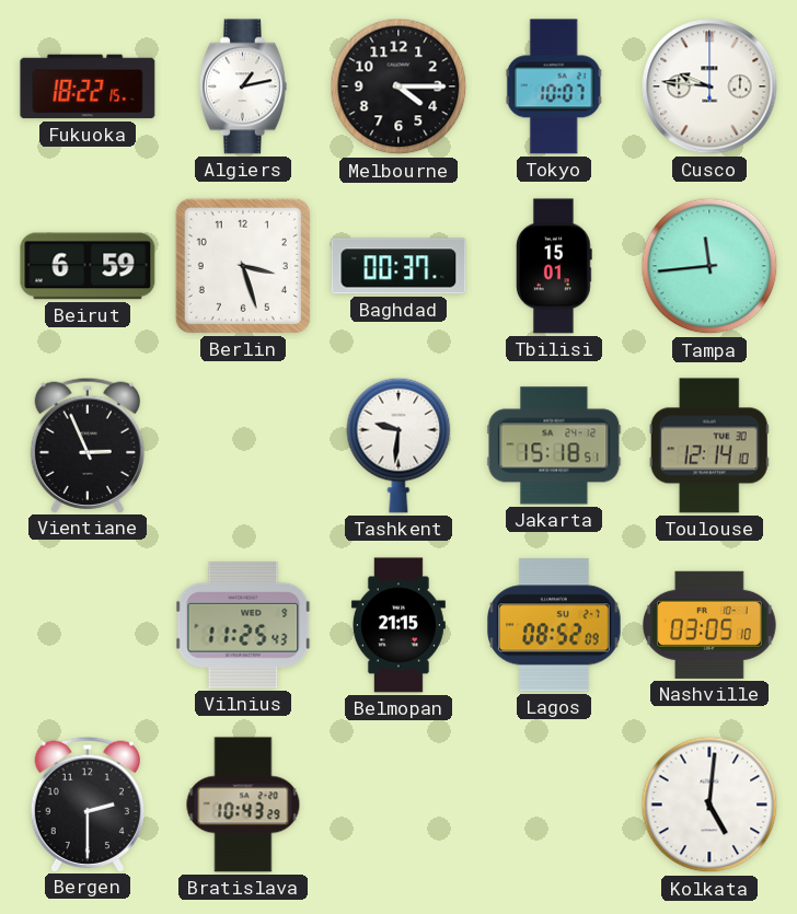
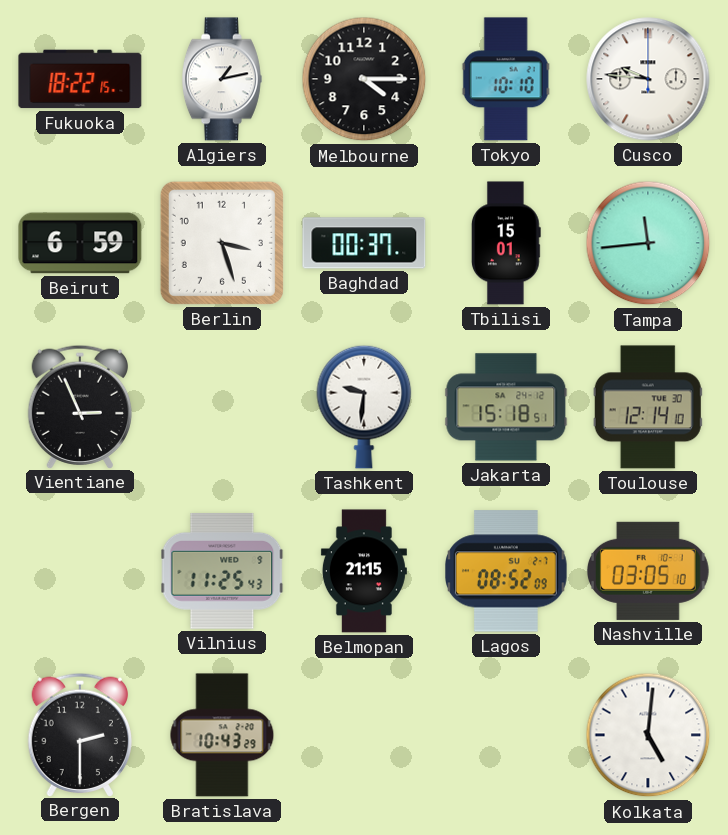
Tokyo: 10:07 -> 10:10
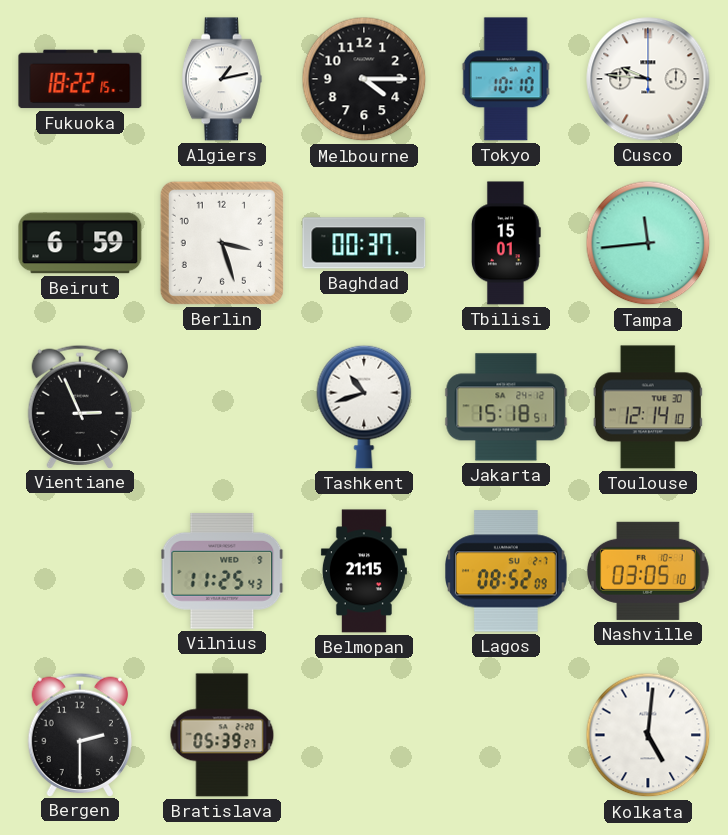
Tashkent: 9:31 -> 10:42
Bratislava: 10:43 -> 05:39
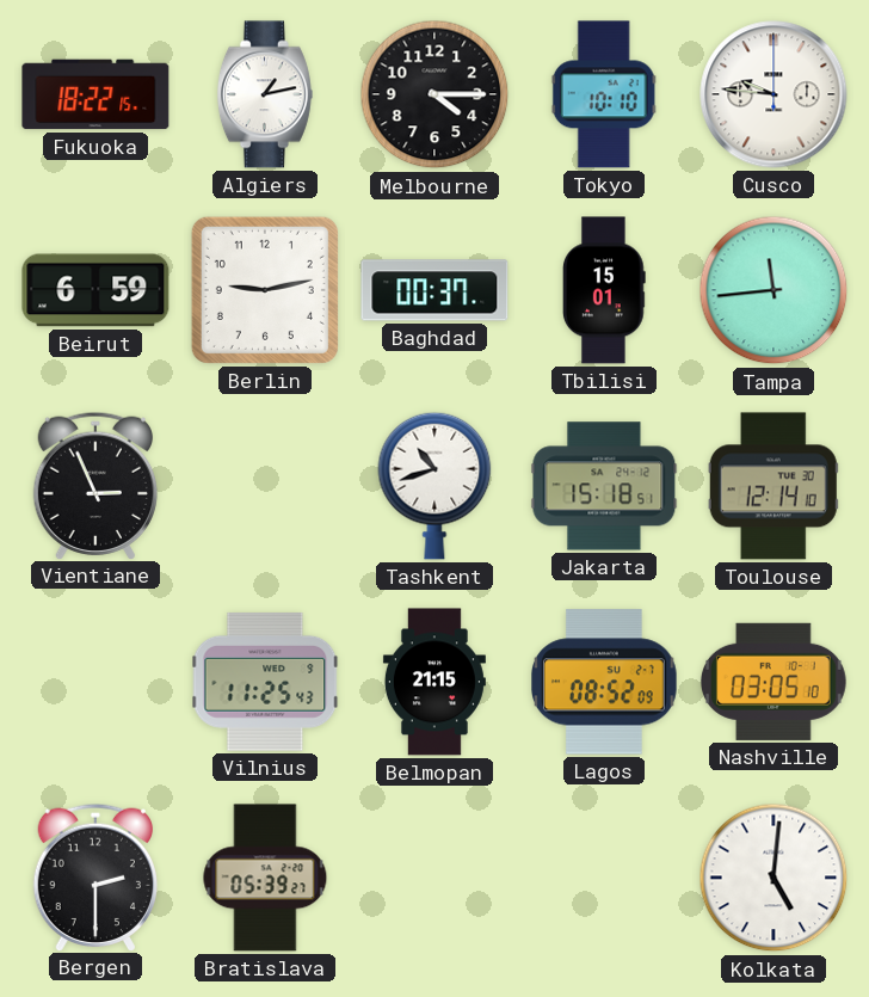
Berlin: 3:27 -> 9:13
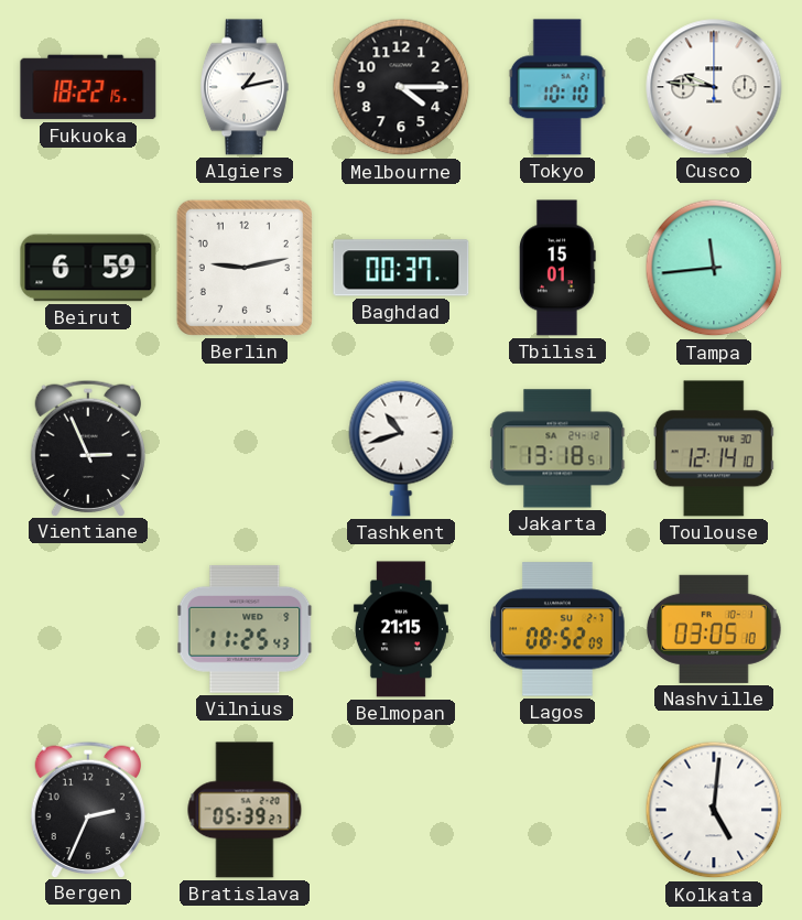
Jakarta: 15:18 -> 13:18
Bergen: 2:30 -> 2:34
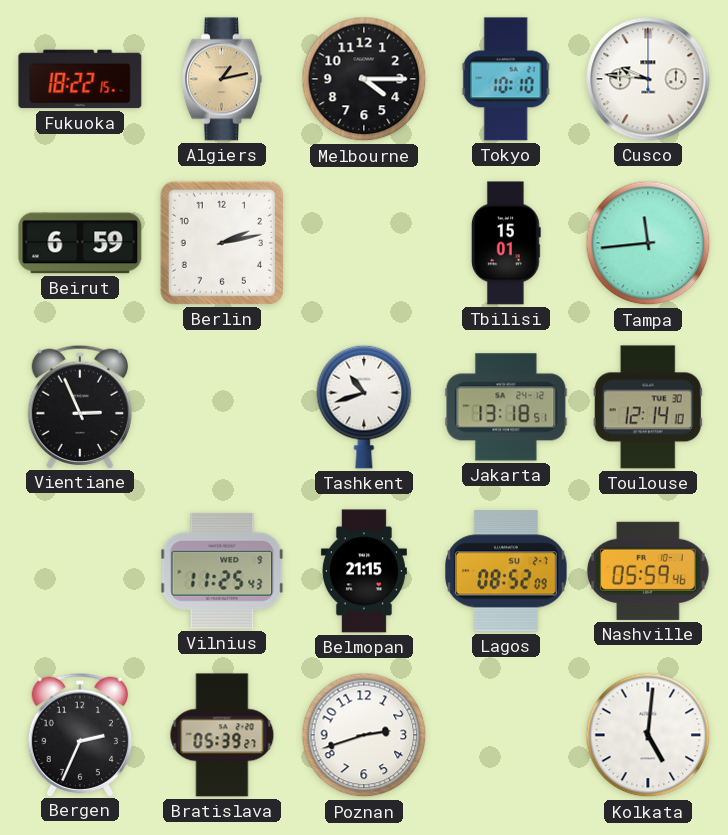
Algiers dial: white -> champagne
Berlin: 9:13 -> 2:13
Baghdad: 00:37 -> none
Nashville: 03:05 -> 05:59
Poznan: none -> 2:42
